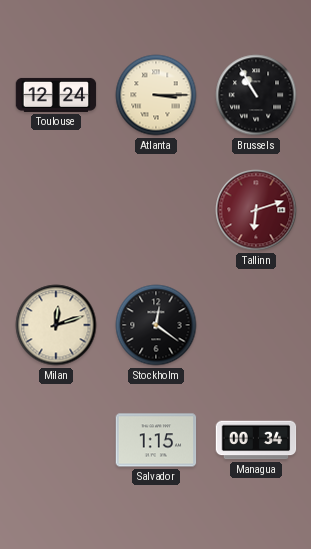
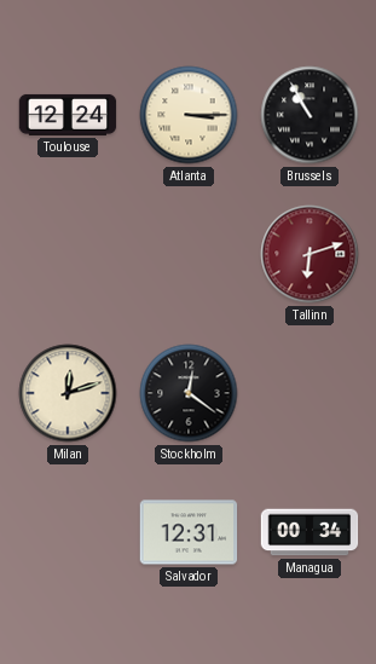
Salvador: 1:15 -> 12:31
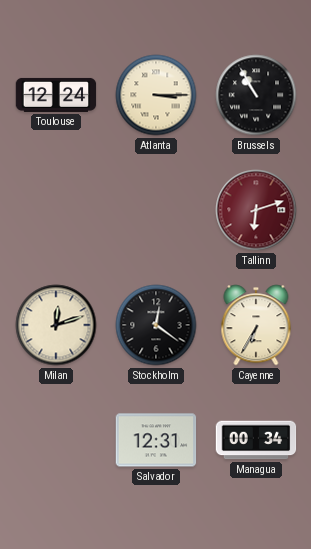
Cayenne: none -> 6:35
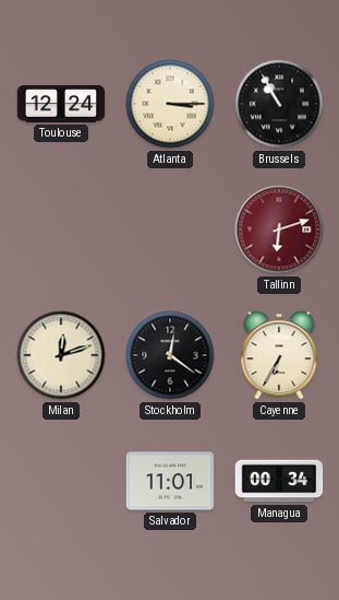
Salvador: 12:31 -> 11:01
